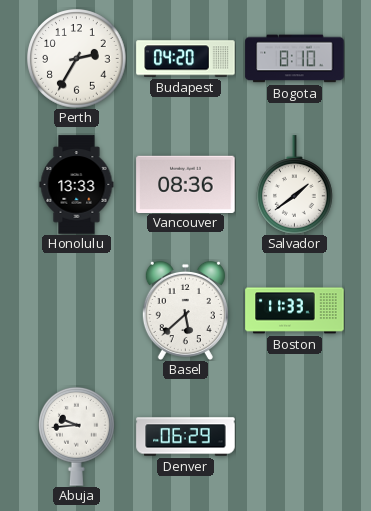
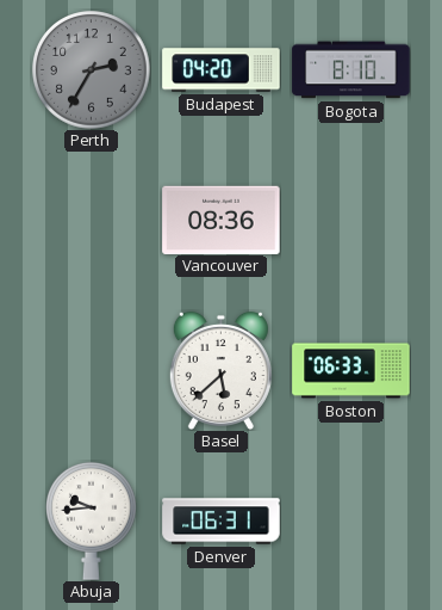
Perth dial: white -> grey
Honolulu: 13:33 -> none
Salvador: 1:39 -> none
Boston: 11:33 -> 06:33
Denver: 06:29 -> 06:31
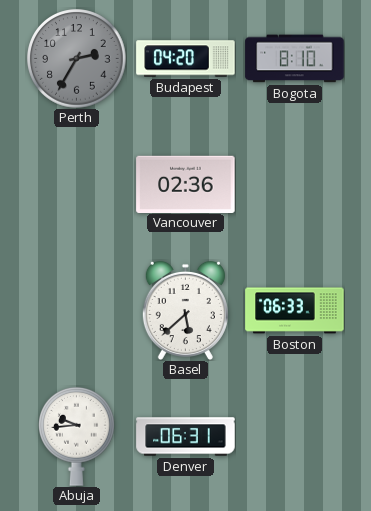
Vancouver: 08:36 -> 02:36
